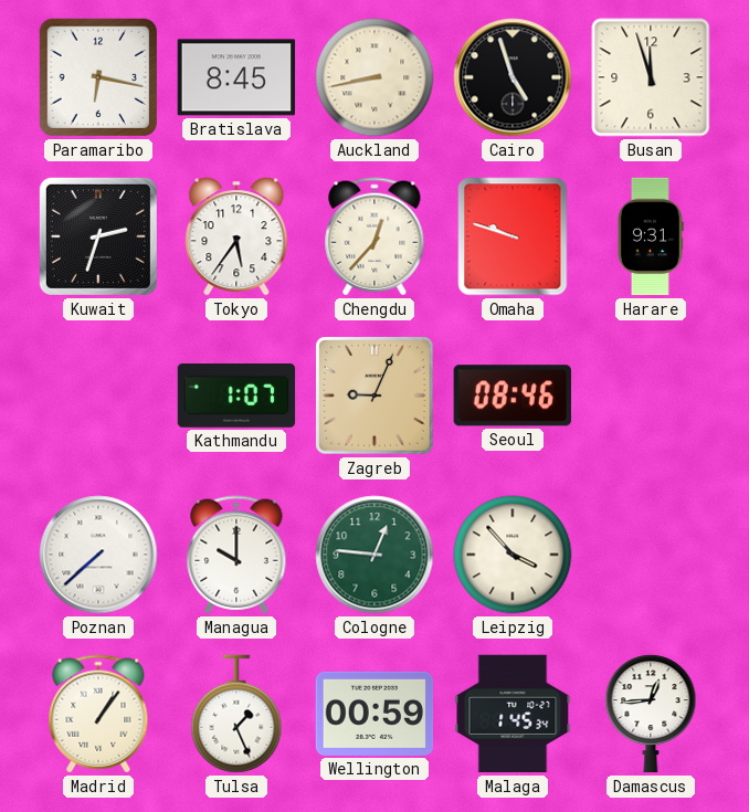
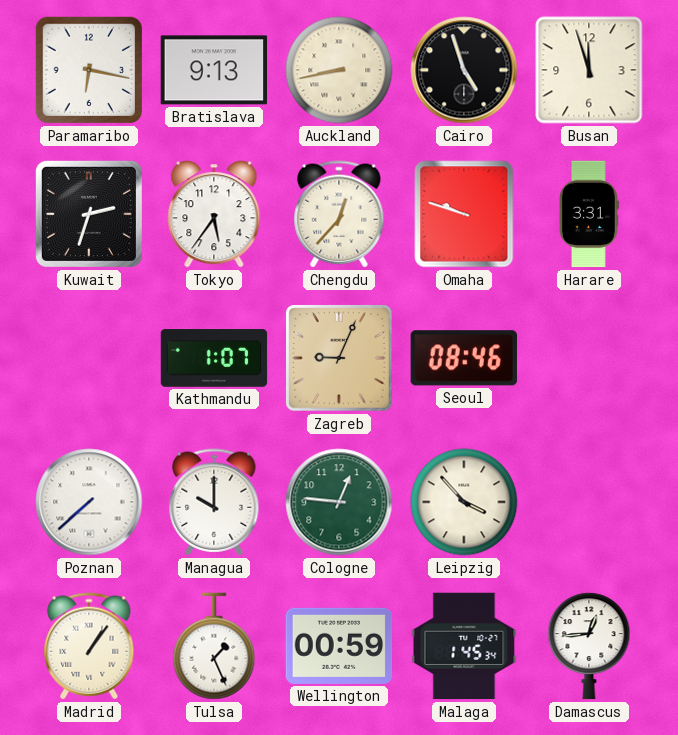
Bratislava: 8:45 -> 9:13
Harare: 9:31 -> 3:31
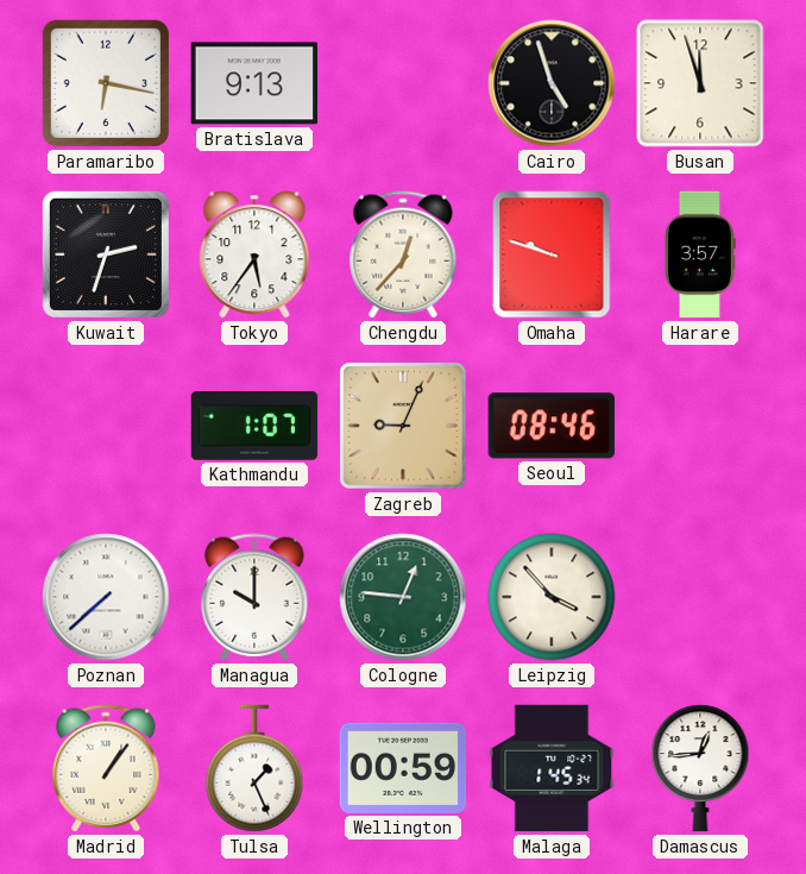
Auckland: 8:43 -> none
Harare: 3:31 -> 3:57
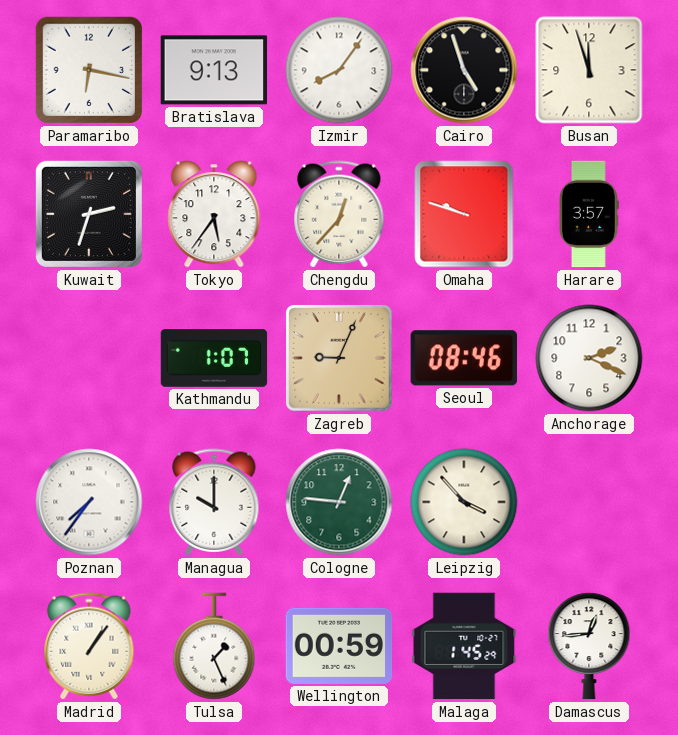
Izmir: none -> 8:06
Anchorage: none -> 2:19
Poznan: 7:38 -> 7:36
Malaga: 1:45:34 -> 1:45:29
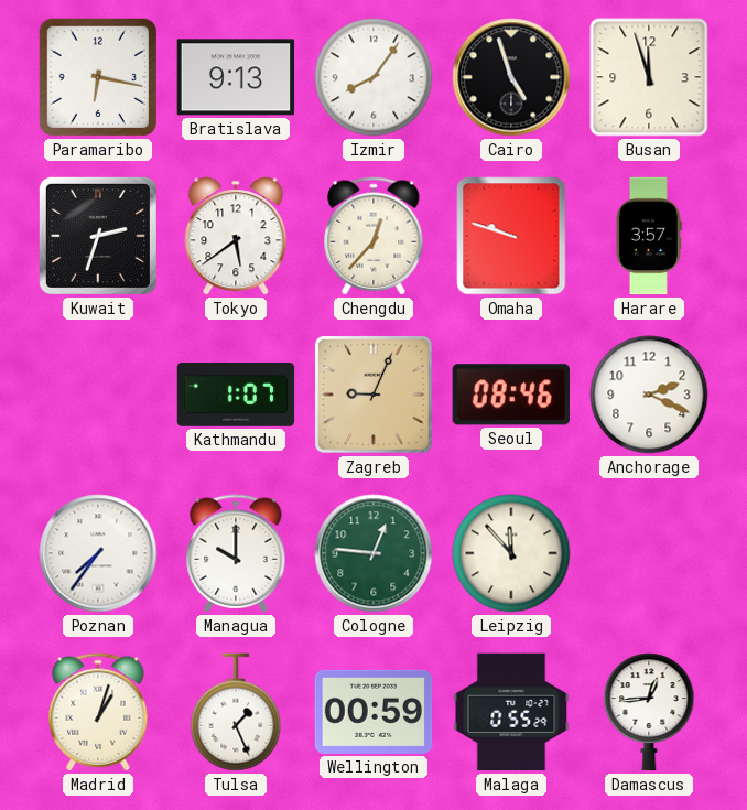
Tokyo: 5:36 -> 5:39
Leipzig: 3:53 -> 11:53
Madrid: 1:06 -> 1:03
Malaga: 1:45 -> 0:55
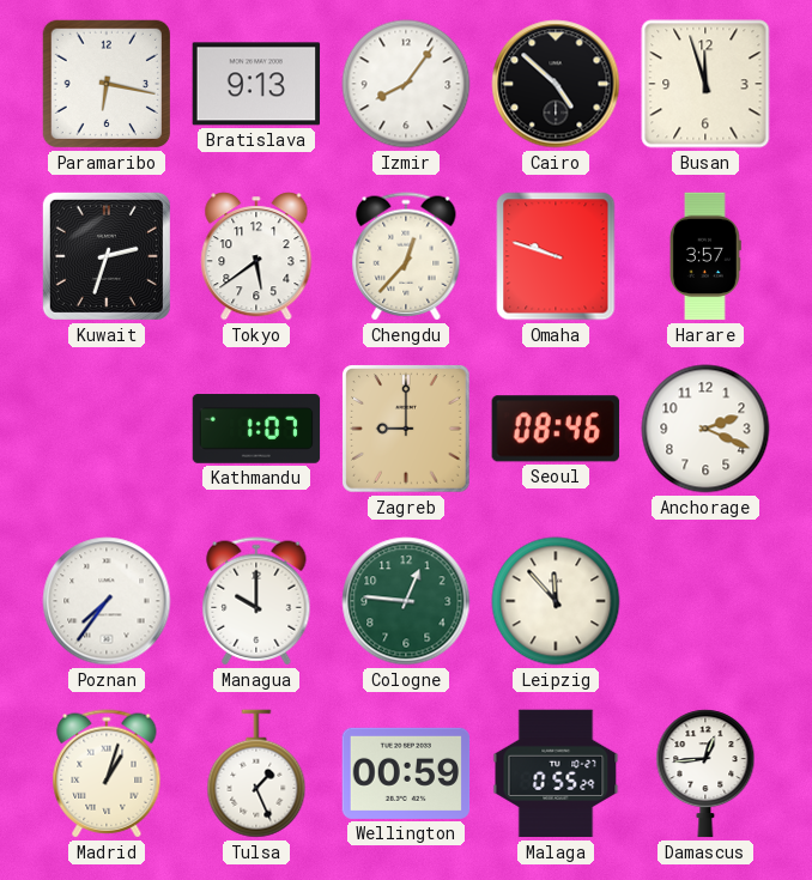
Cairo: 4:57 -> 4:52
Zagreb: 9:04 -> 9:00
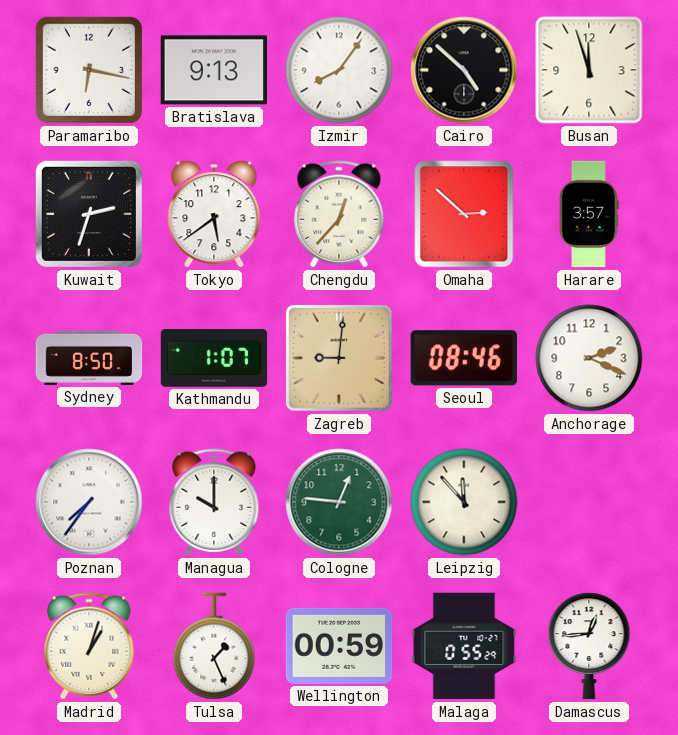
Omaha: 9:48 -> 2:52
Sydney: none -> 8:50
Zagreb: 9:00 -> 9:01
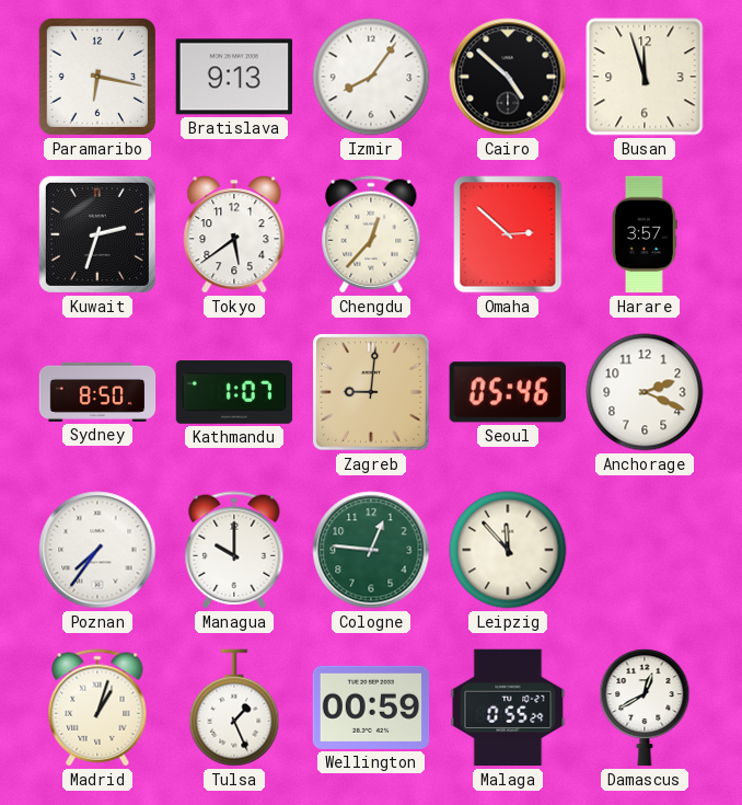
Seoul: 08:46 -> 05:46
Damascus: 12:44 -> 12:40
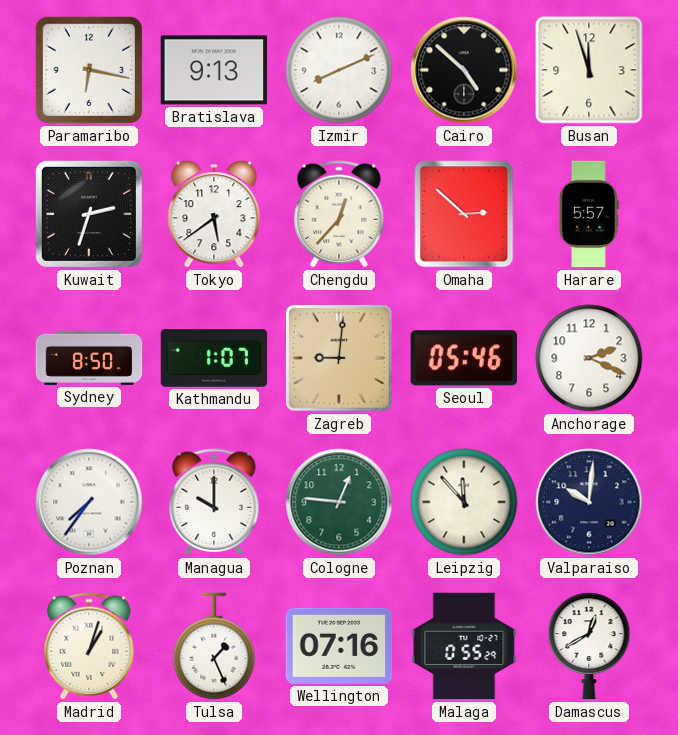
Izmir: 8:06 -> 8:11
Harare: 3:57 -> 5:57
Valparaiso: none -> 10:01
Wellington: 00:59 -> 07:16
